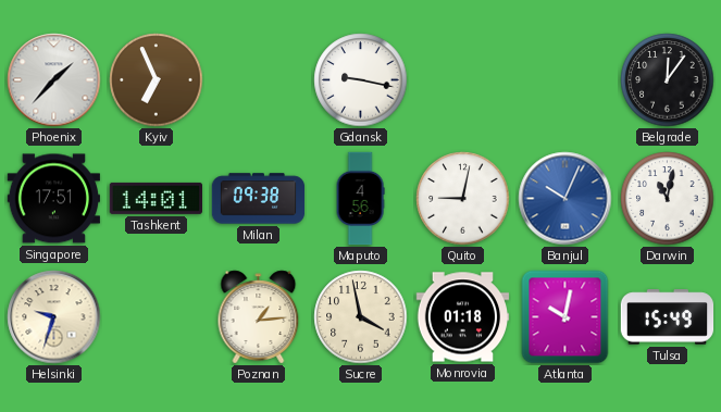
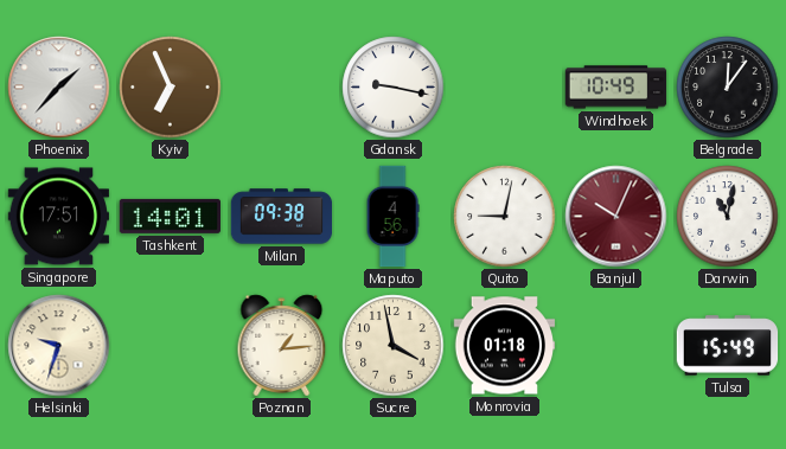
Windhoek: none -> 10:49
Banjul dial: blue -> burgundy
Atlanta: 10:02 -> none
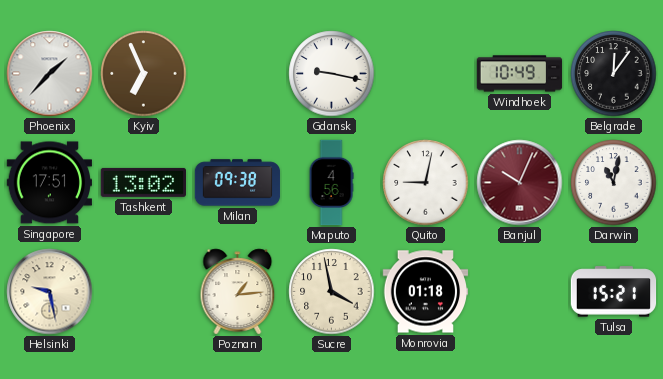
Tashkent: 14:01 -> 13:02
Helsinki: 9:33 -> 9:28
Tulsa: 15:49 -> 15:21
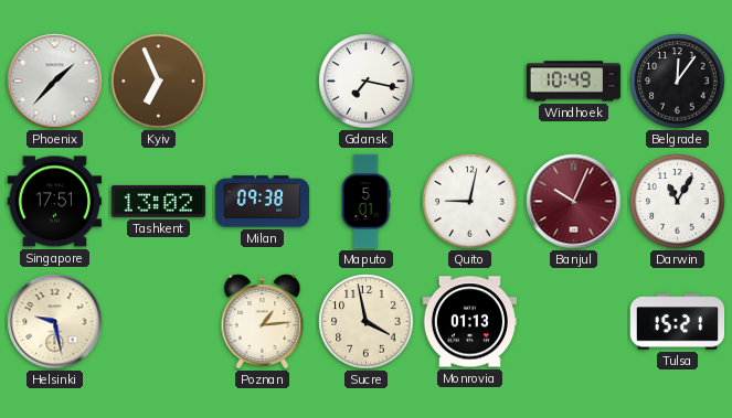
Gdansk: 9:17 -> 7:17
Maputo: 4:56 -> 5:01
Darwin: 11:02 -> 11:05
Monrovia: 01:18 -> 01:13
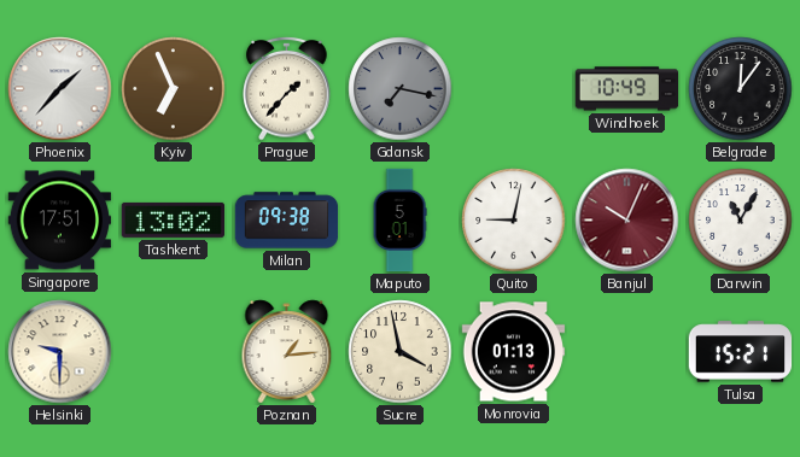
Prague: none -> 1:37
Gdansk dial: white -> grey
Helsinki: 9:28 -> 9:30
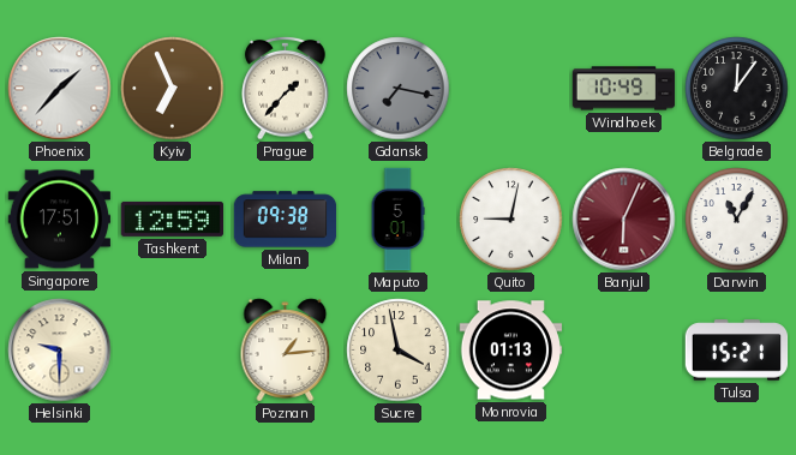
Tashkent: 13:02 -> 12:59
Banjul: 10:04 -> 6:04
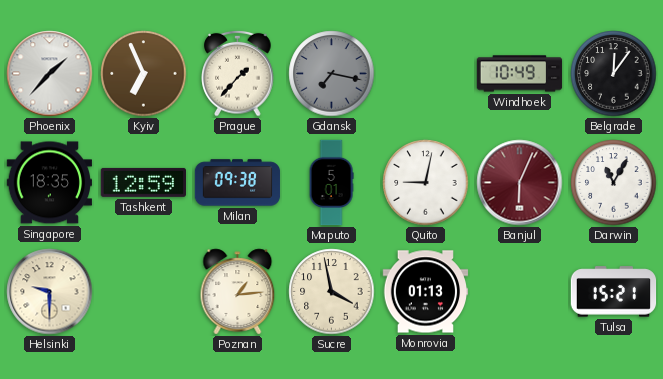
Singapore: 17:51 -> 18:35
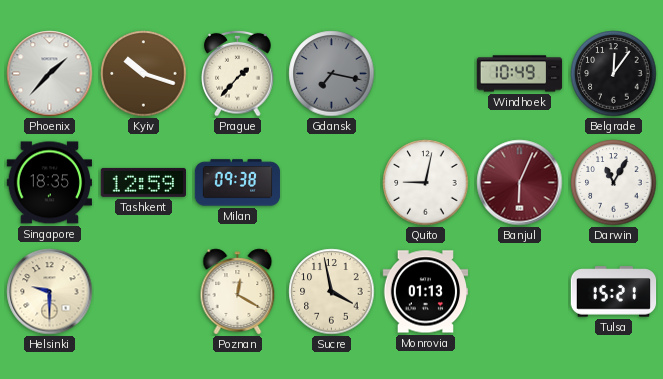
Kyiv: 6:56 -> 10:18
Maputo: 5:01 -> none
Poznan: 1:14 -> 12:20
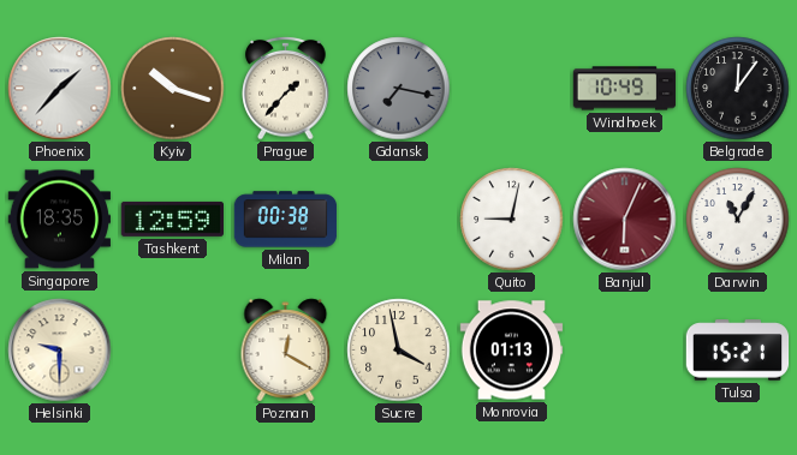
Milan: 09:38 -> 00:38
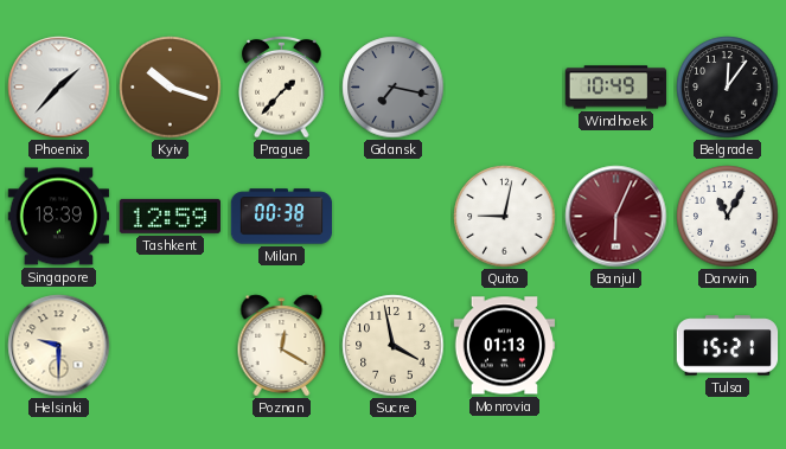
Singapore: 18:35 -> 18:39
